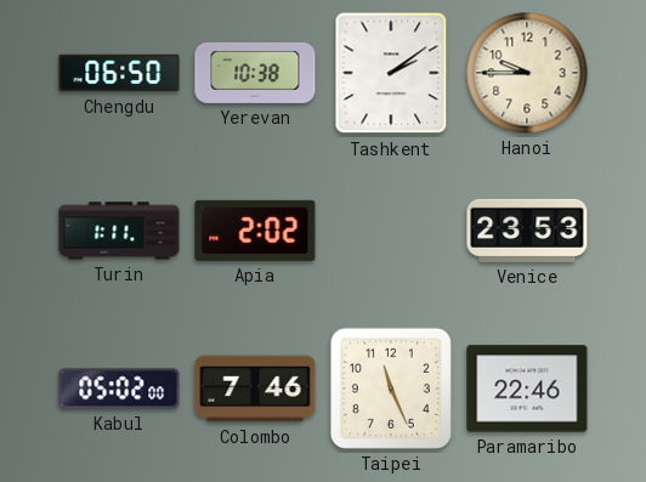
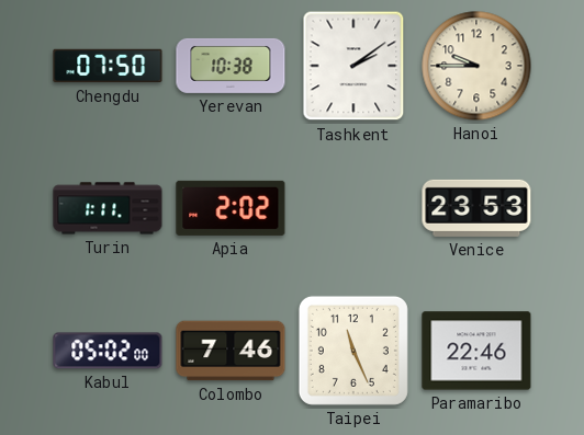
Chengdu: 06:50 -> 07:50
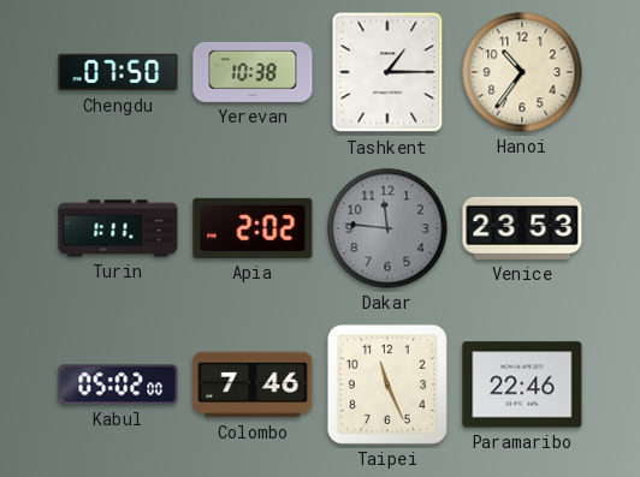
Tashkent: 2:09 -> 1:15
Hanoi: 9:45 -> 10:36
Dakar: none -> 11:46
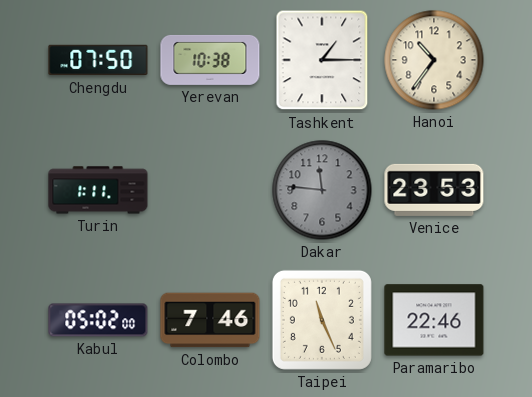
Apia: 2:02 -> none
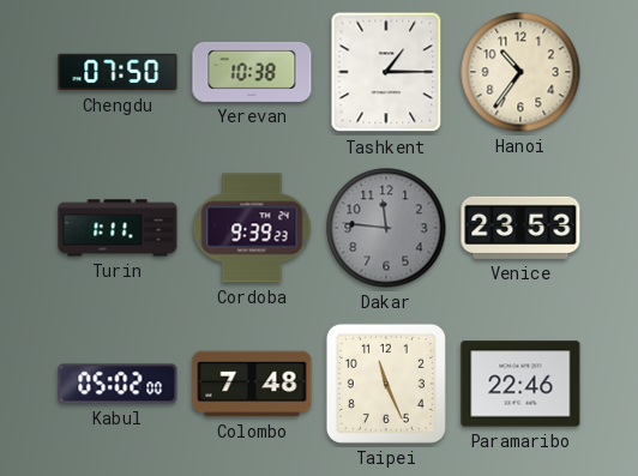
Cordoba: none -> 9:39
Colombo: 7:46 -> 7:48
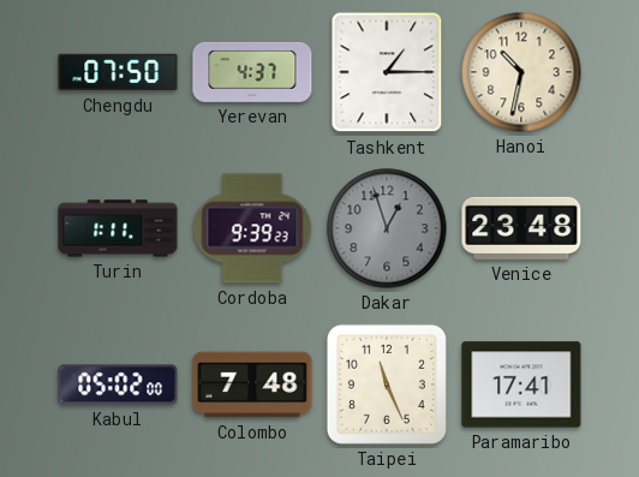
Yerevan: 10:38 -> 4:37
Hanoi: 10:36 -> 10:32
Dakar: 11:46 -> 12:57
Venice: 23:53 -> 23:48
Paramaribo: 22:46 -> 17:41
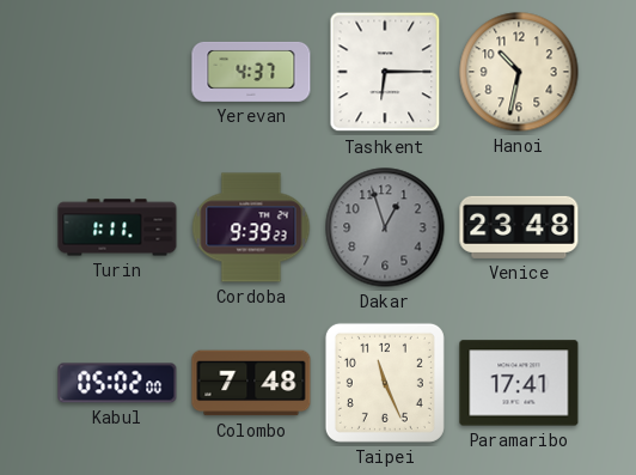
Chengdu: 07:50 -> none
Tashkent: 1:15 -> 6:15
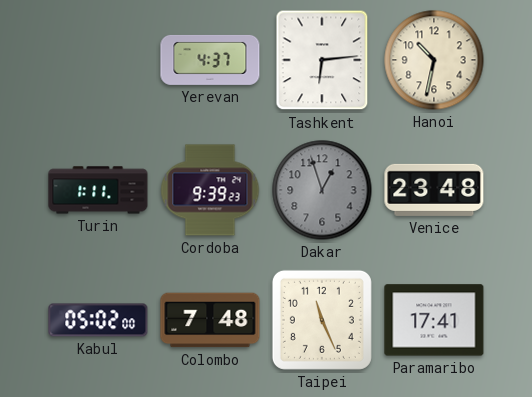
Tashkent: 6:15 -> 6:14
